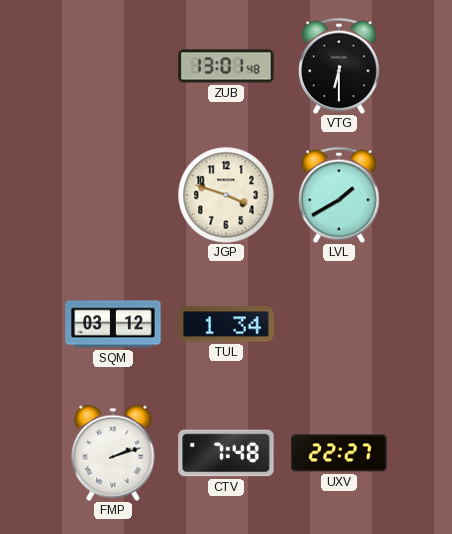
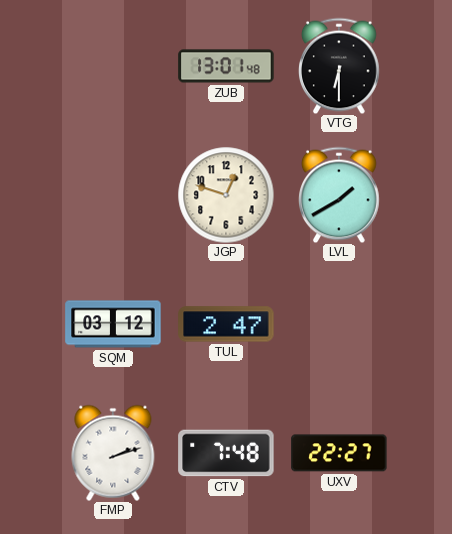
JGP: 3:48 -> 12:48
TUL: 1:34 -> 2:47
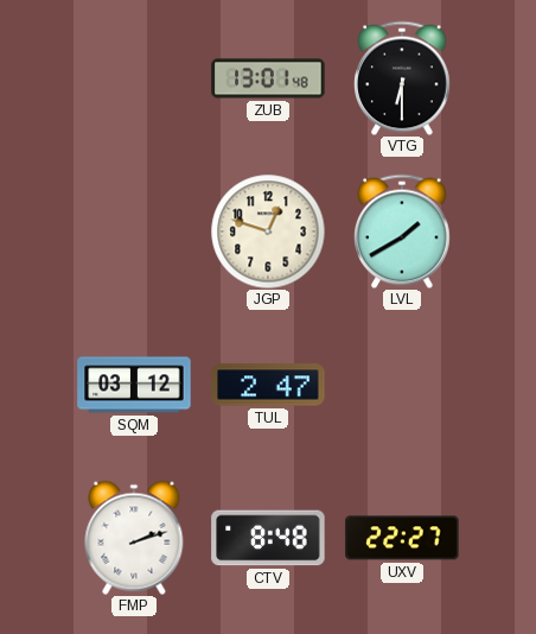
CTV: 7:48 -> 8:48
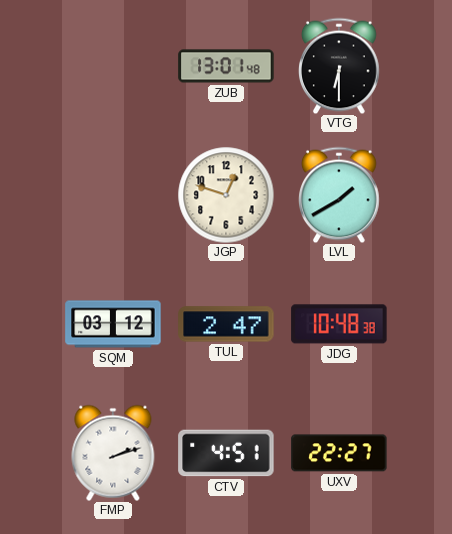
JDG: none -> 10:48
CTV: 8:48 -> 4:51
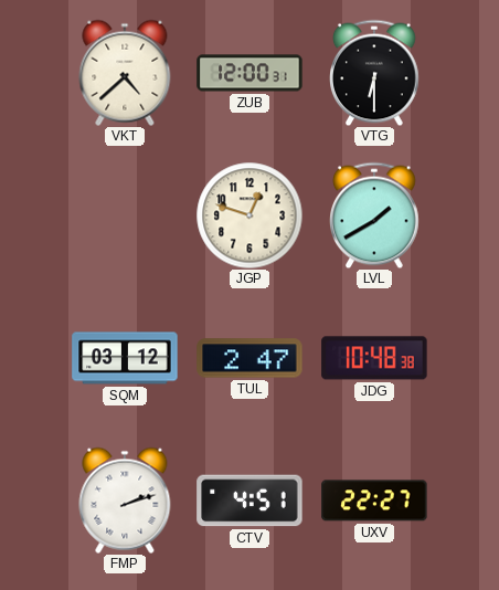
VKT: none -> 4:38
ZUB: 13:01 -> 12:00
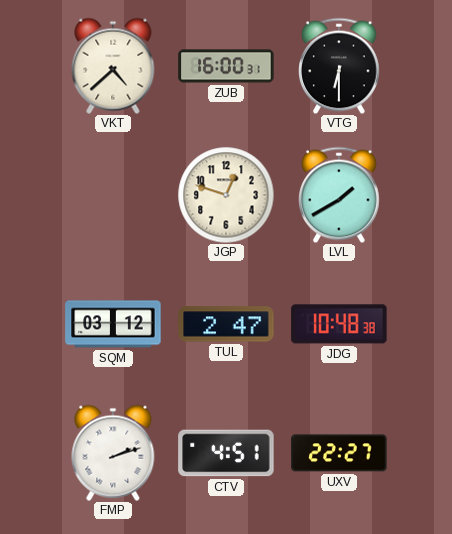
ZUB: 12:00 -> 16:00
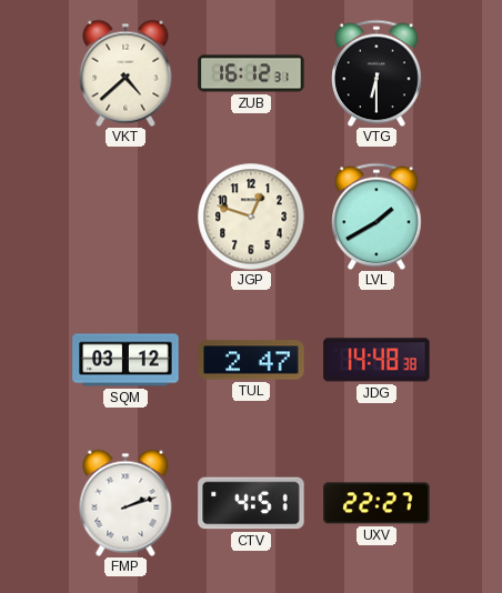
ZUB: 16:00 -> 16:12
JDG: 10:48 -> 14:48
